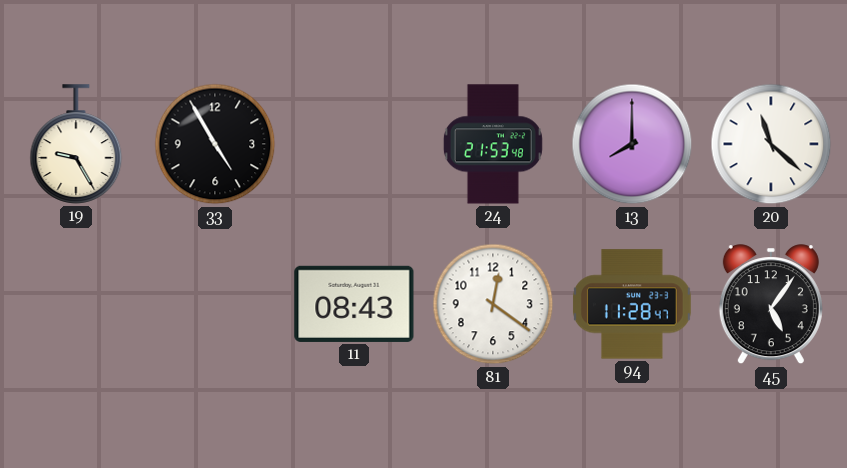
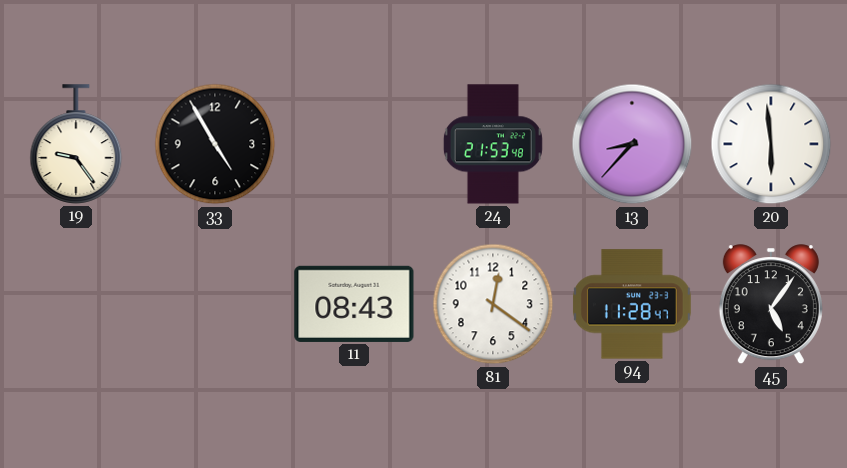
19: 9:25 -> 9:24
13: 8:00 -> 8:37
20: 11:22 -> 5:59
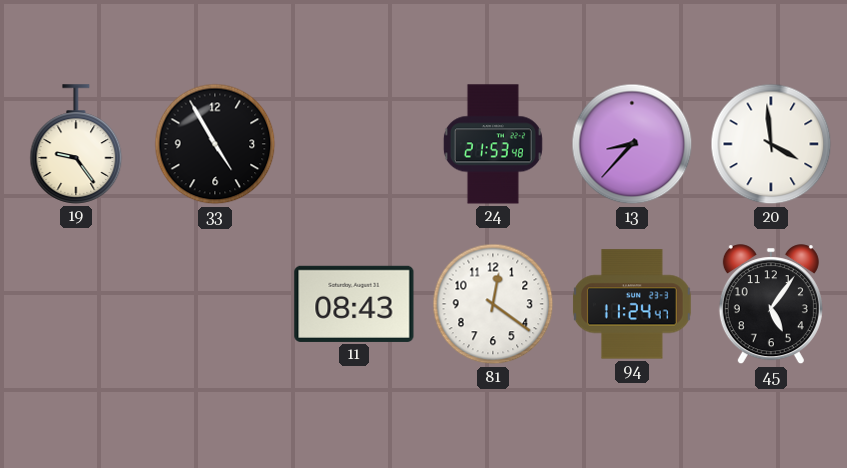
20: 5:59 -> 3:59
94: 11:28 -> 11:24
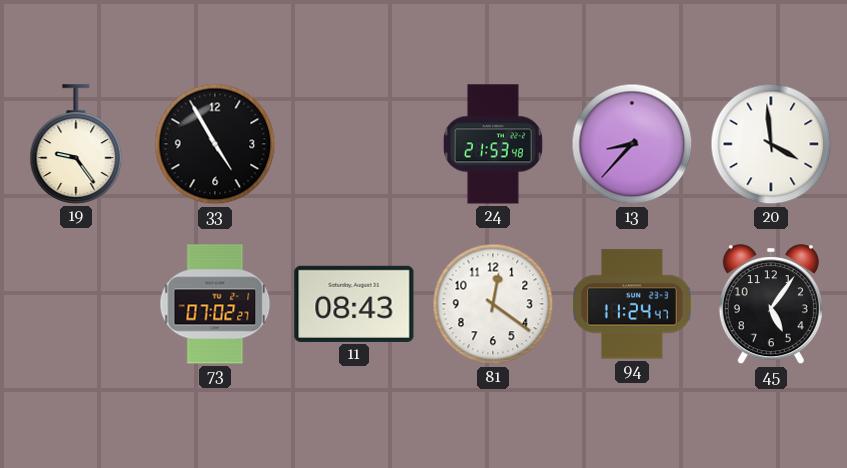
73: none -> 07:02
